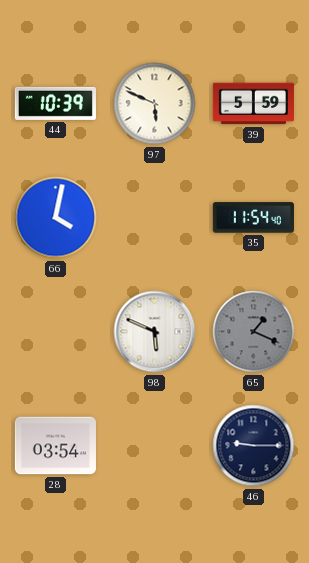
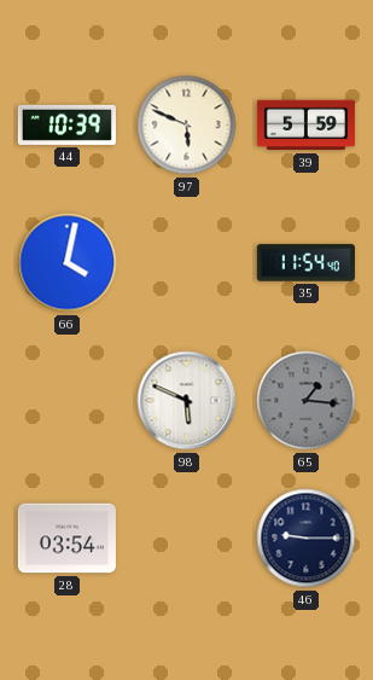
65: 1:19 -> 1:16
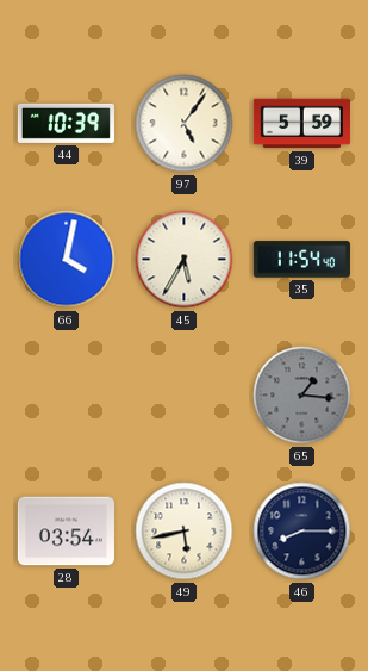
97: 5:49 -> 5:06
45: none -> 5:35
98: 5:49 -> none
49: none -> 5:43
46: 9:15 -> 8:15
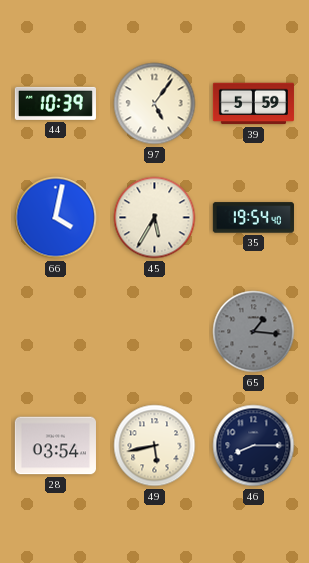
35: 11:54 -> 19:54
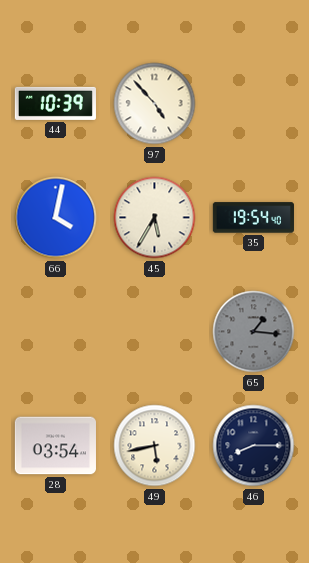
97: 5:06 -> 4:53
39: 5:59 -> none
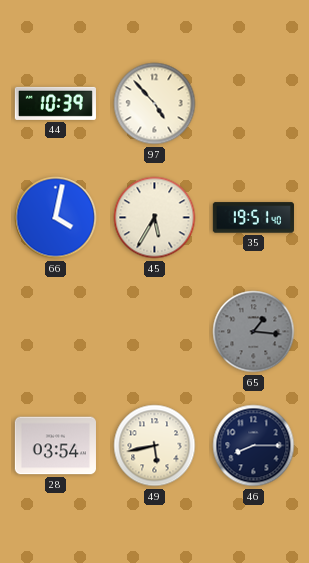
35: 19:54 -> 19:51
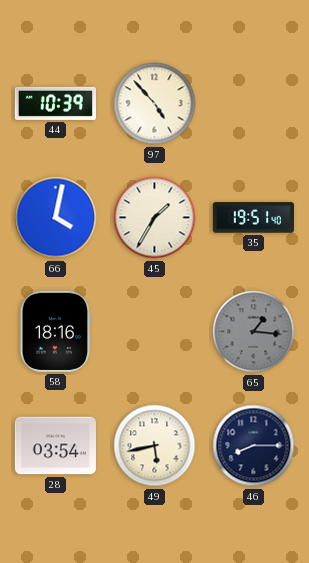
45: 5:35 -> 1:35
58: none -> 18:16
